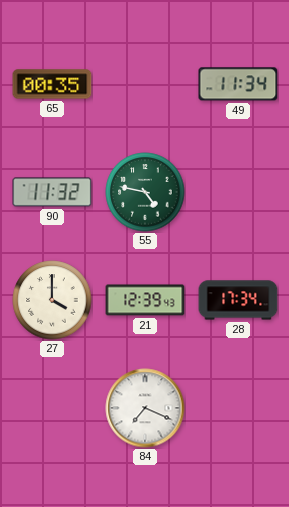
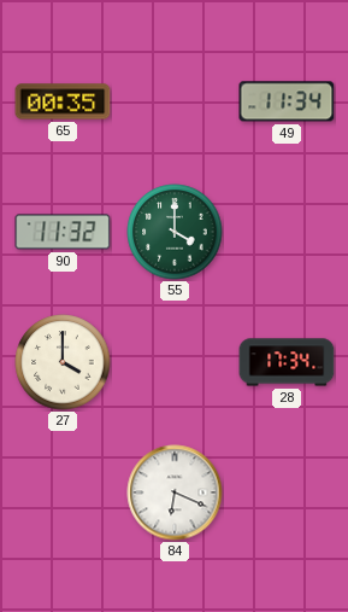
55: 4:47 -> 4:00
21: 12:39 -> none
84: 7:19 -> 6:19
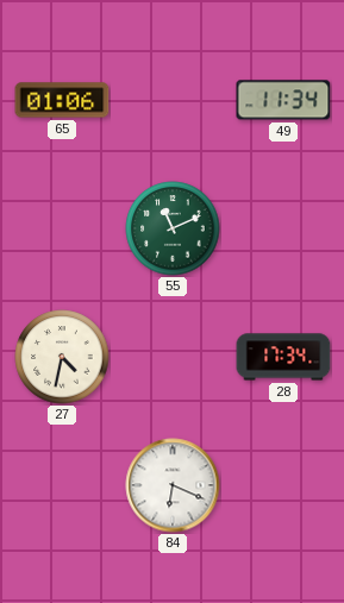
65: 00:35 -> 01:06
90: 11:32 -> none
55: 4:00 -> 11:11
27: 4:00 -> 4:32
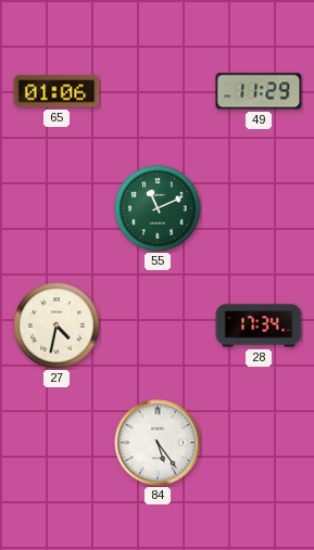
49: 11:34 -> 11:29
84: 6:19 -> 5:24
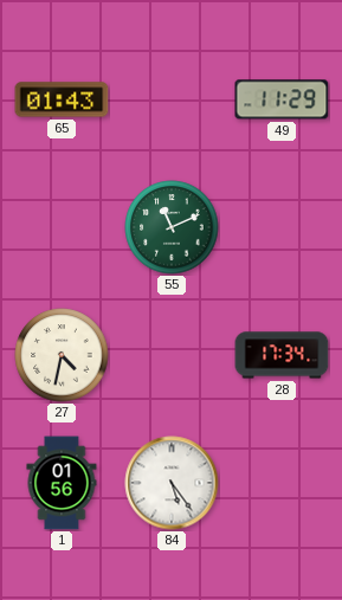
65: 01:06 -> 01:43
1: none -> 01:56
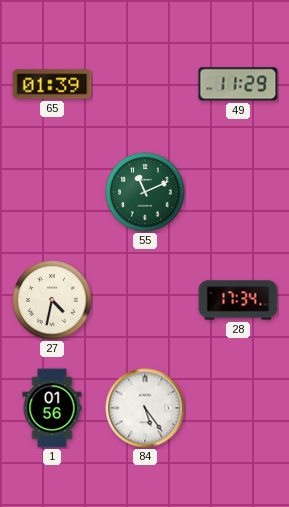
65: 01:43 -> 01:39
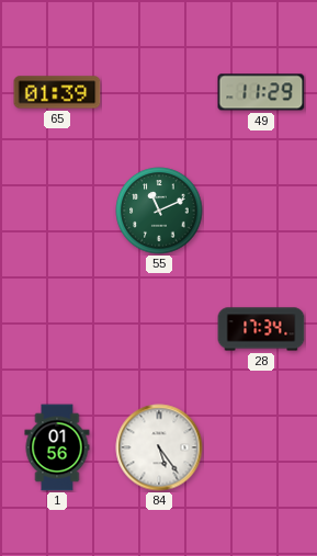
27: 4:32 -> none
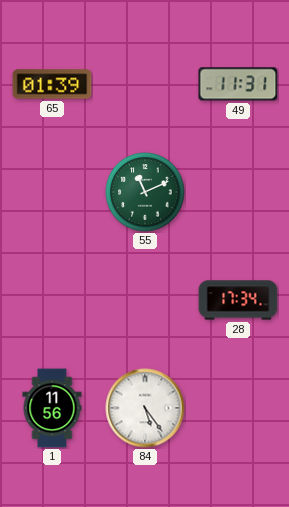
49: 11:29 -> 11:31
1: 01:56 -> 11:56
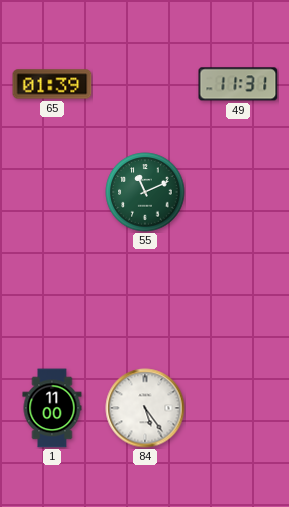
28: 17:34 -> none
1: 11:56 -> 11:00
